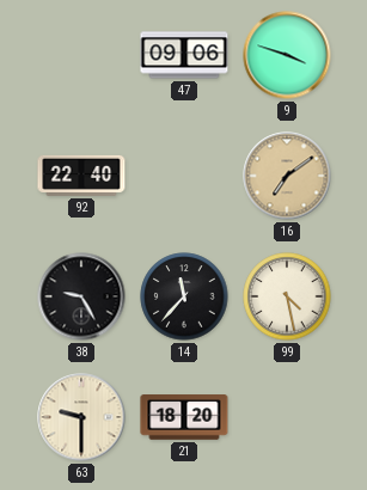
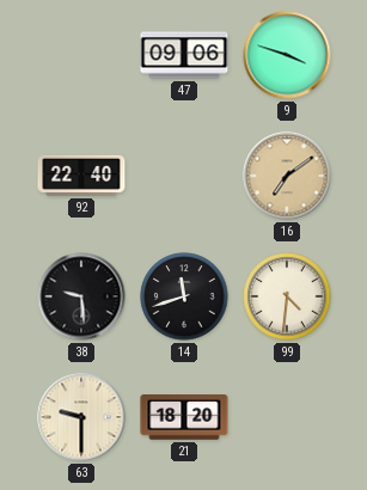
38: 9:25 -> 9:29
14: 11:37 -> 11:42
99: 4:28 -> 4:31
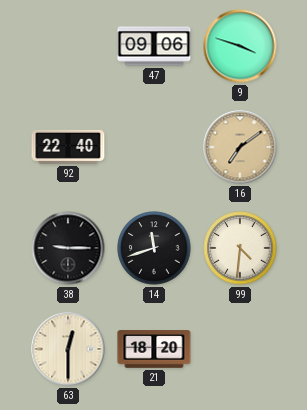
38: 9:29 -> 9:15
63: 9:30 -> 12:30
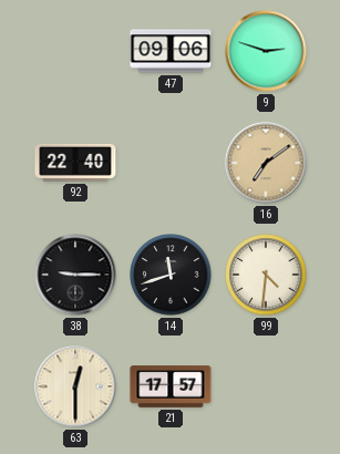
9: 3:48 -> 2:48
21: 18:20 -> 17:57
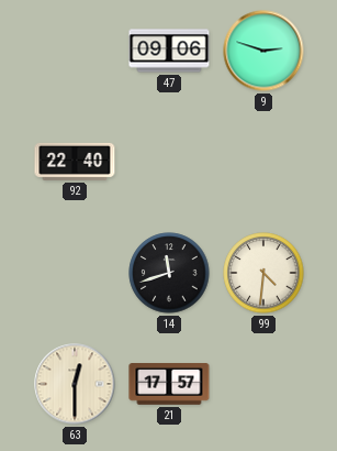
16: 7:09 -> none
38: 9:15 -> none
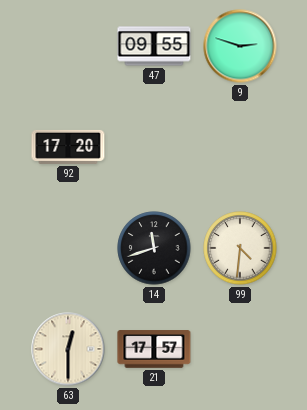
47: 09:06 -> 09:55
92: 22:40 -> 17:20
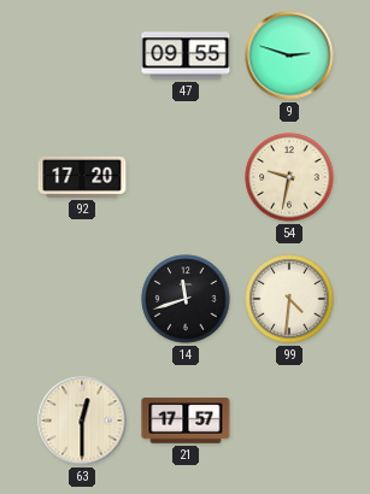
54: none -> 9:32
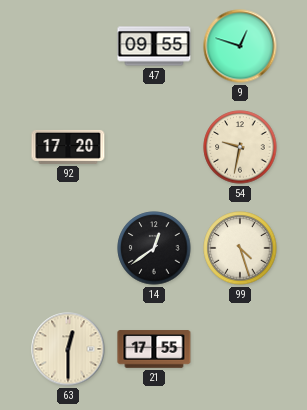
9: 2:48 -> 12:48
14: 11:42 -> 12:39
99: 4:31 -> 4:27
21: 17:57 -> 17:55
